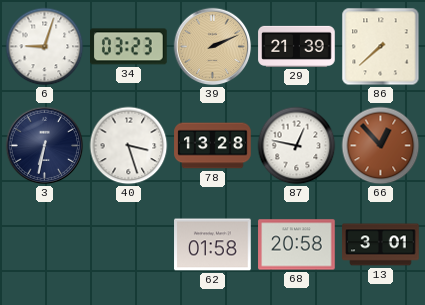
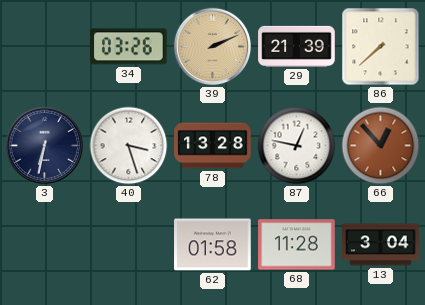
6: 9:03 -> none
34: 03:23 -> 03:26
68: 20:58 -> 11:28
13: 3:01 -> 3:04
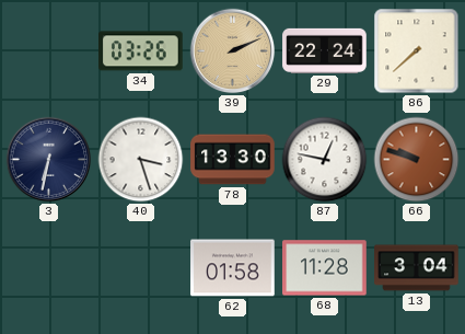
29: 21:39 -> 22:24
78: 13:28 -> 13:30
66: 12:53 -> 9:48
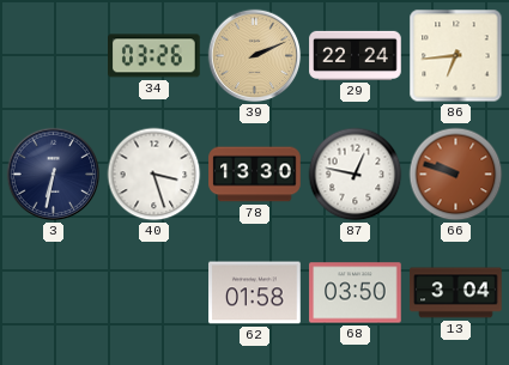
86: 7:38 -> 6:44
68: 11:28 -> 03:50
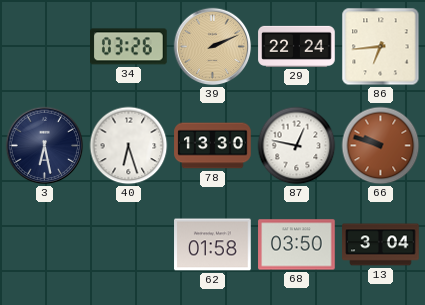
3: 6:32 -> 6:28
40: 3:27 -> 6:27
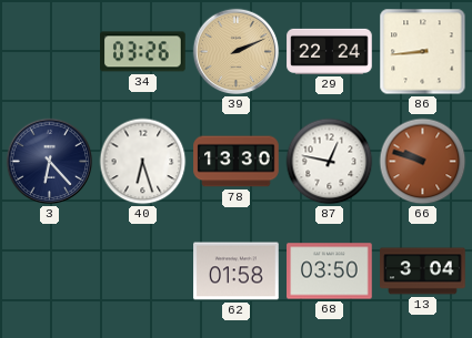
86: 6:44 -> 8:44
3: 6:28 -> 6:23
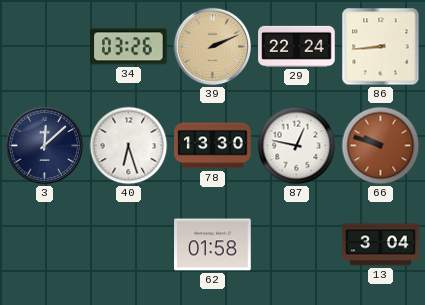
3: 6:23 -> 12:08
68: 03:50 -> none
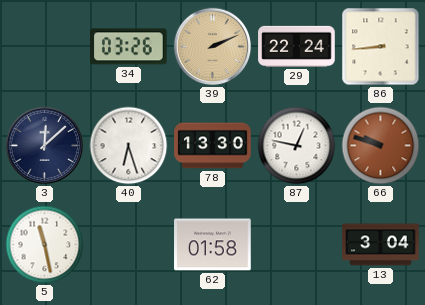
5: none -> 11:28
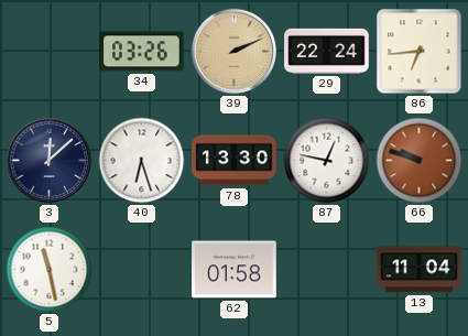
86: 8:44 -> 6:44
13: 3:04 -> 11:04
